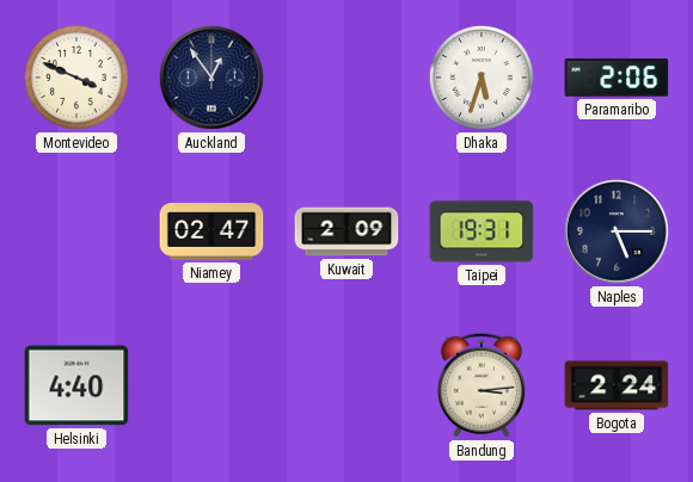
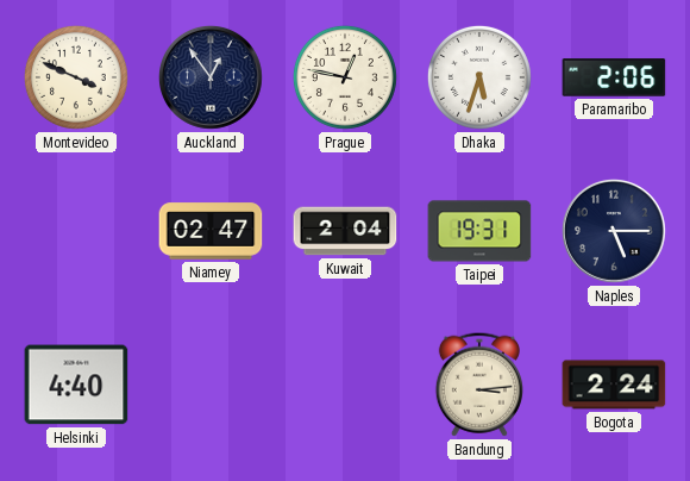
Prague: none -> 12:47
Kuwait: 2:09 -> 2:04
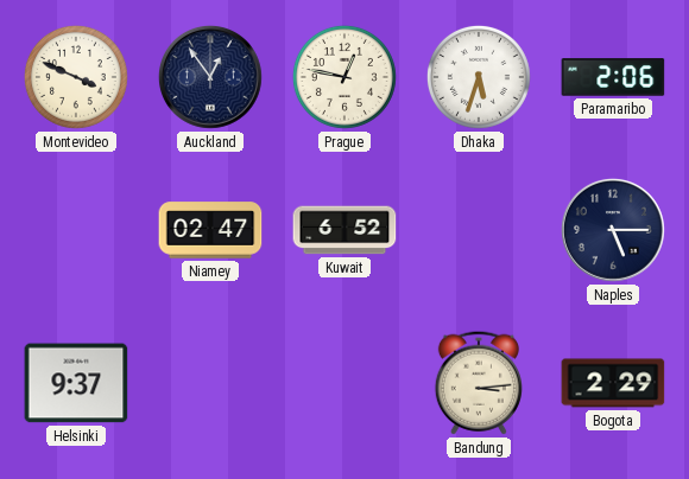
Kuwait: 2:04 -> 6:52
Taipei: 19:31 -> none
Helsinki: 4:40 -> 9:37
Bogota: 2:24 -> 2:29
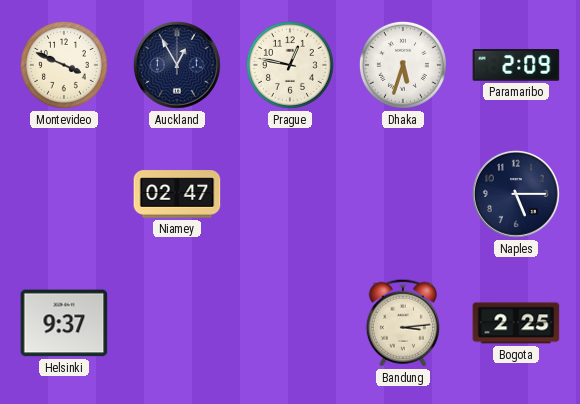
Auckland: 12:54 -> 12:55
Paramaribo: 2:06 -> 2:09
Kuwait: 6:52 -> none
Bogota: 2:29 -> 2:25
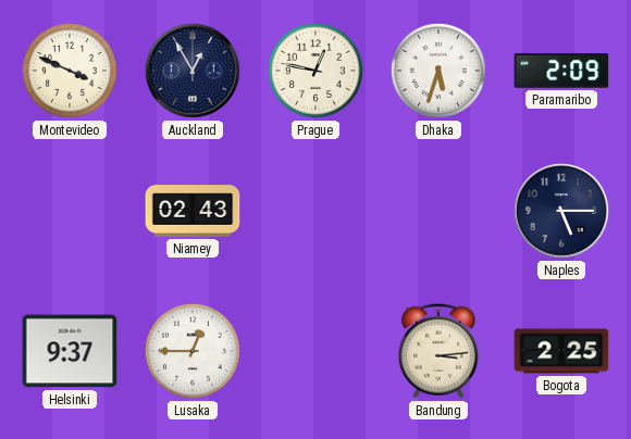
Niamey: 02:47 -> 02:43
Lusaka: none -> 12:45
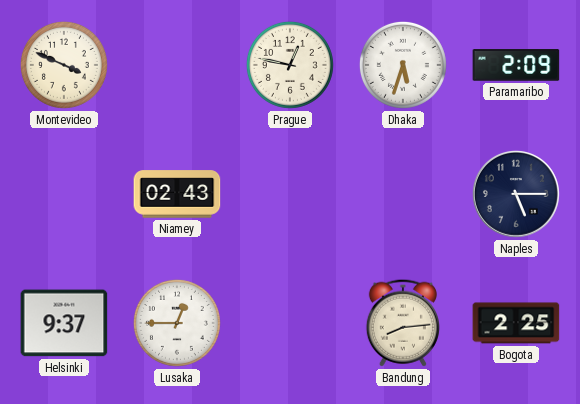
Auckland: 12:55 -> none
Bandung: 3:14 -> 8:14
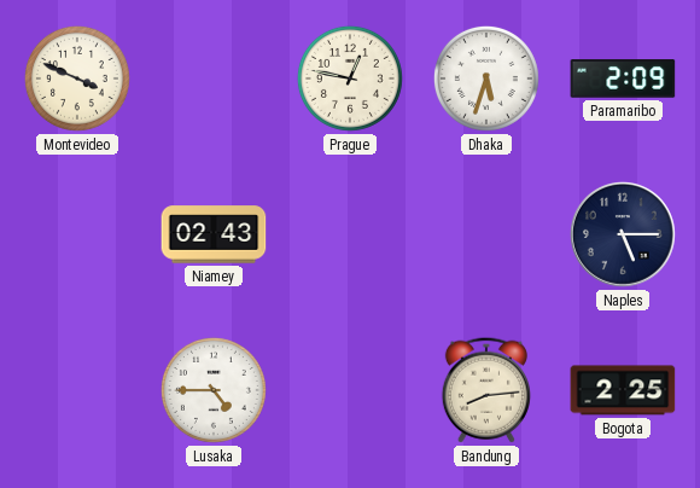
Helsinki: 9:37 -> none
Lusaka: 12:45 -> 4:45
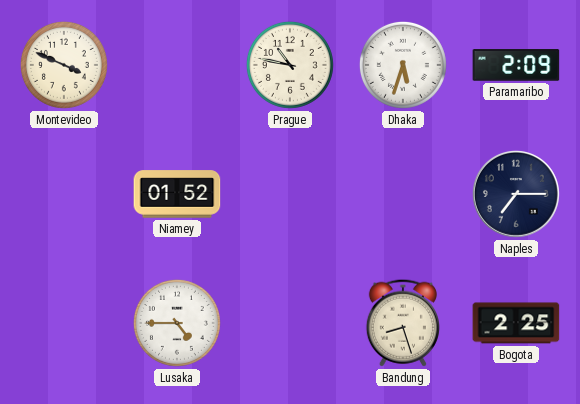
Prague: 12:47 -> 10:47
Niamey: 02:43 -> 01:52
Naples: 5:15 -> 7:15
Bandung: 8:14 -> 8:27
